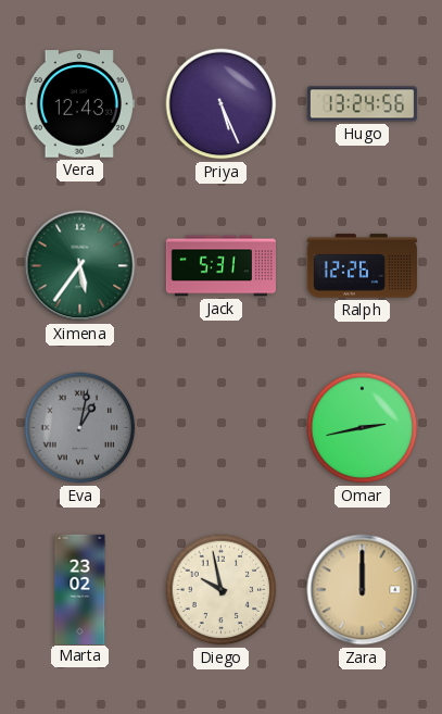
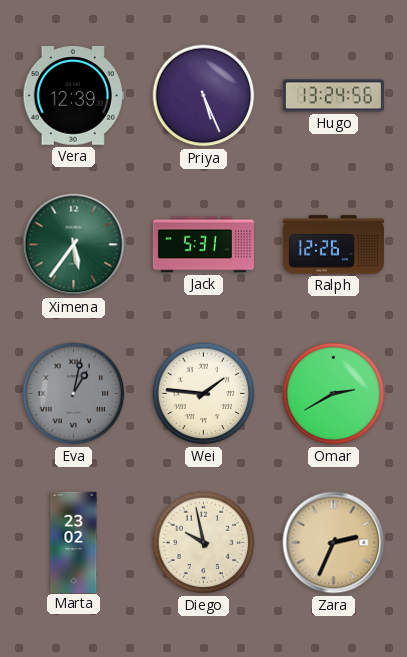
Vera: 12:43 -> 12:39
Wei: none -> 1:46
Omar: 2:43 -> 2:40
Zara: 12:00 -> 2:34
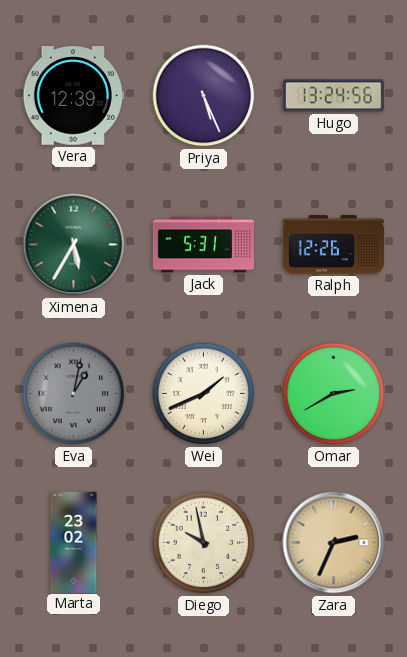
Ximena: 5:36 -> 5:35
Wei: 1:46 -> 1:41
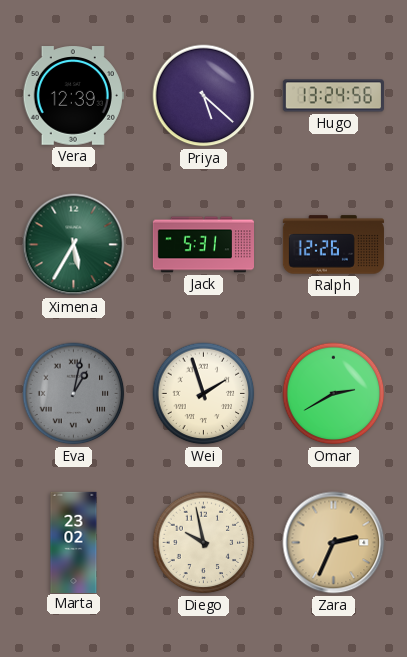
Priya: 5:26 -> 5:22
Wei: 1:41 -> 1:57
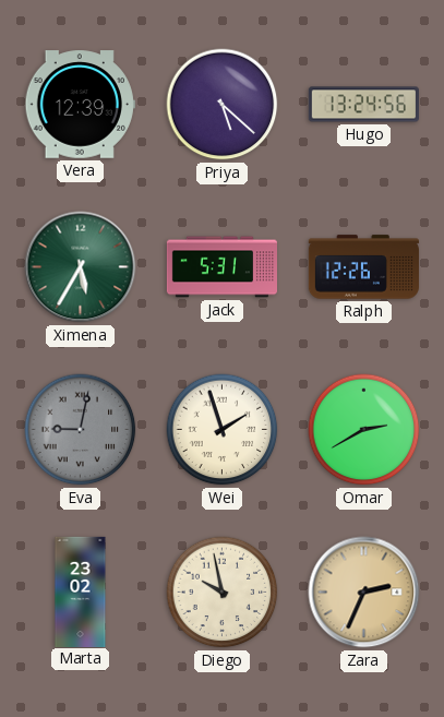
Eva: 1:02 -> 9:02
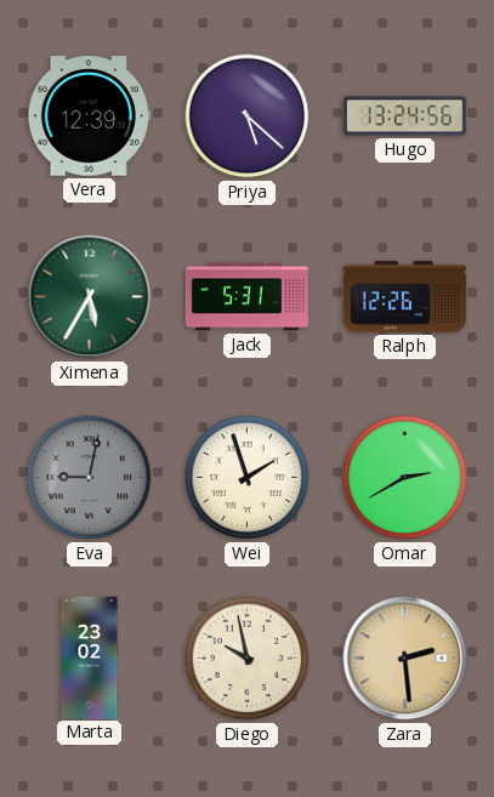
Zara: 2:34 -> 2:29
